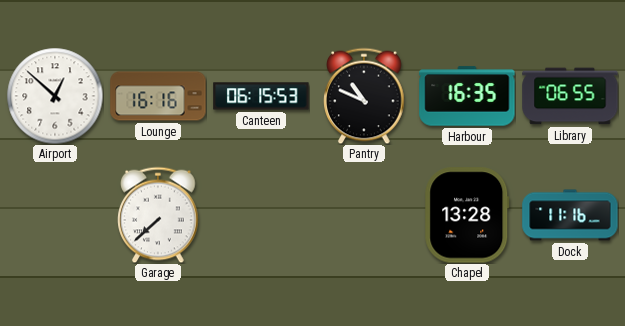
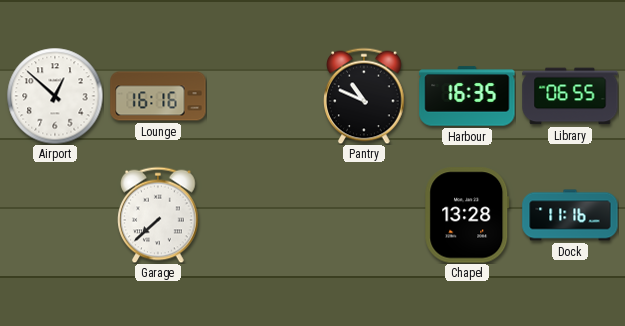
Canteen: 06:15 -> none
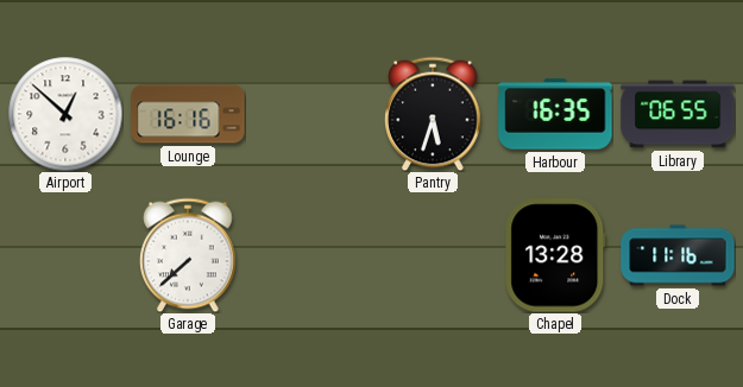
Pantry: 10:49 -> 5:33
